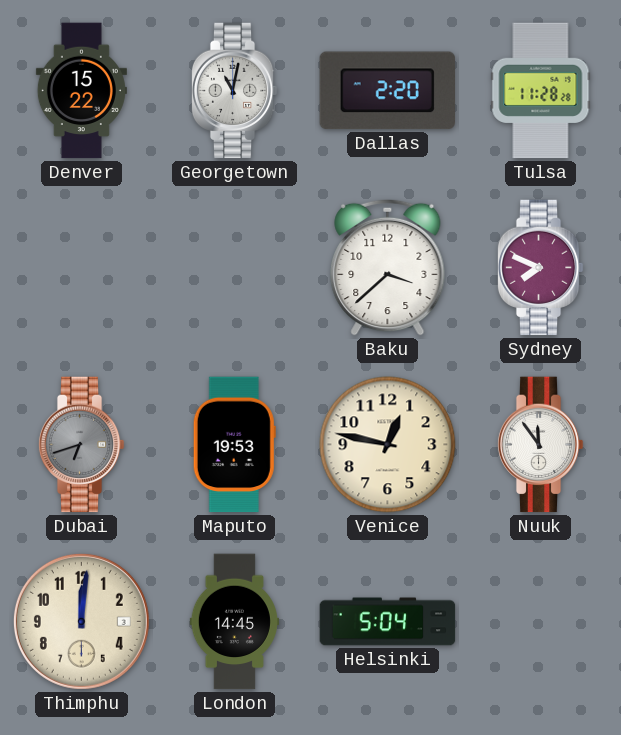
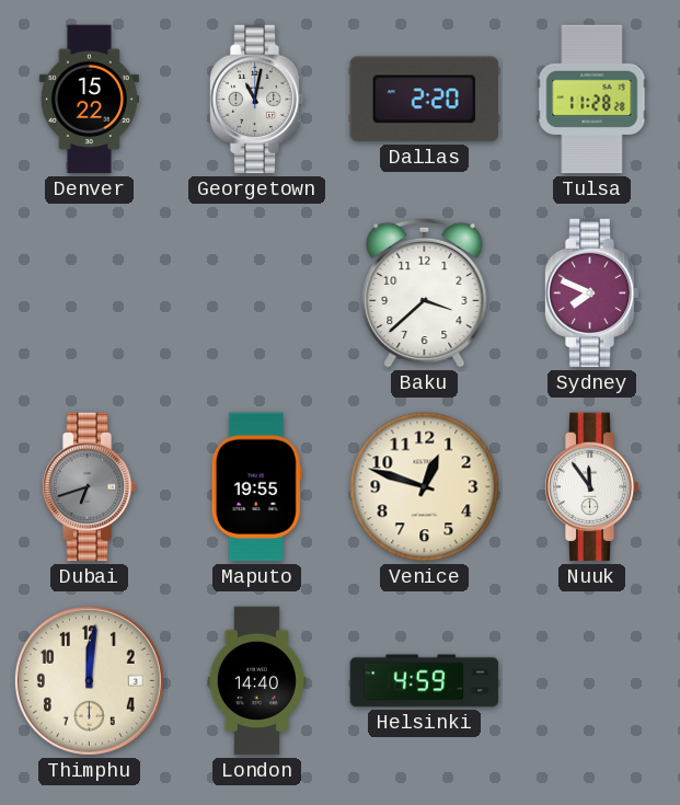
Maputo: 19:53 -> 19:55
Venice: 12:47 -> 12:48
London: 14:45 -> 14:40
Helsinki: 5:04 -> 4:59
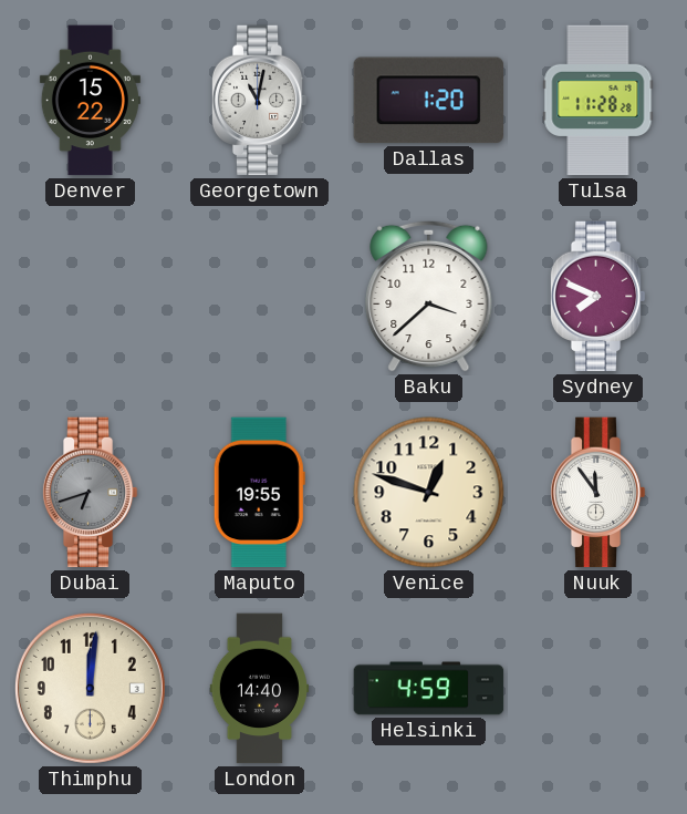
Dallas: 2:20 -> 1:20
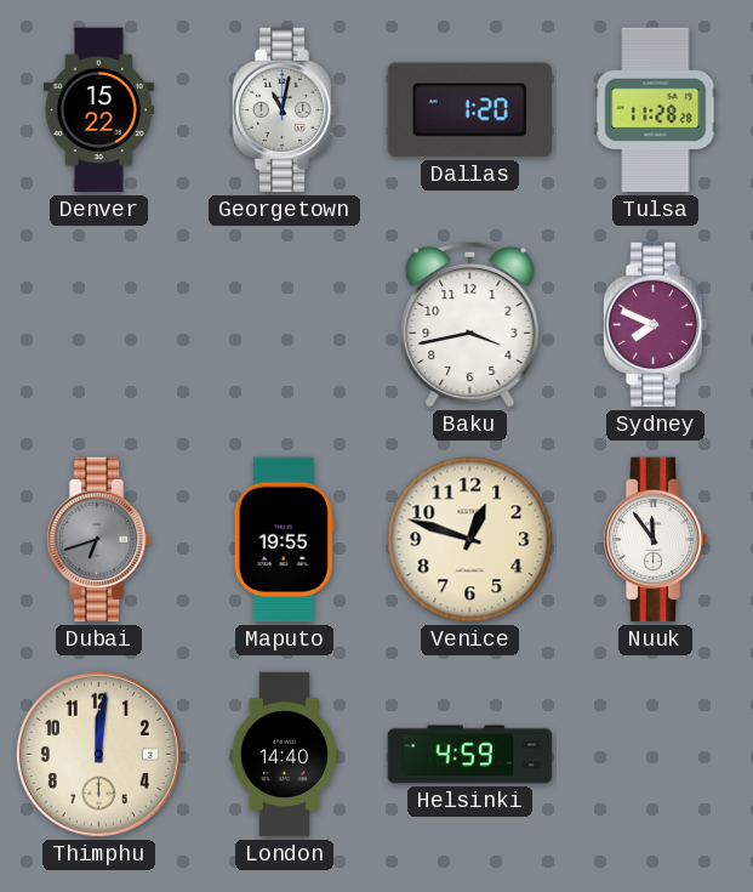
Baku: 3:38 -> 3:43
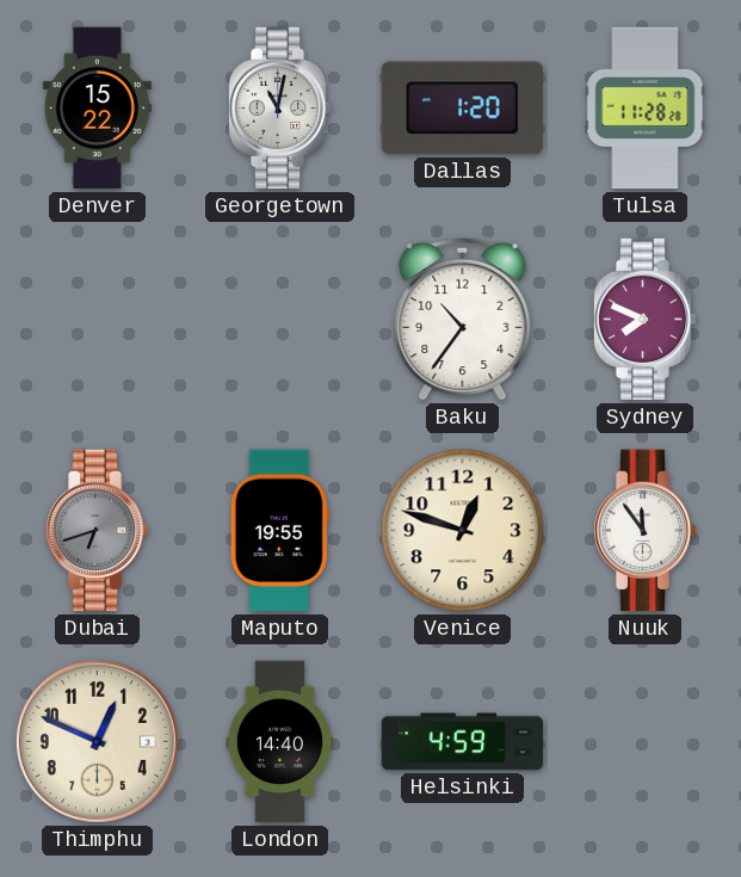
Baku: 3:43 -> 10:36
Thimphu: 12:01 -> 12:49
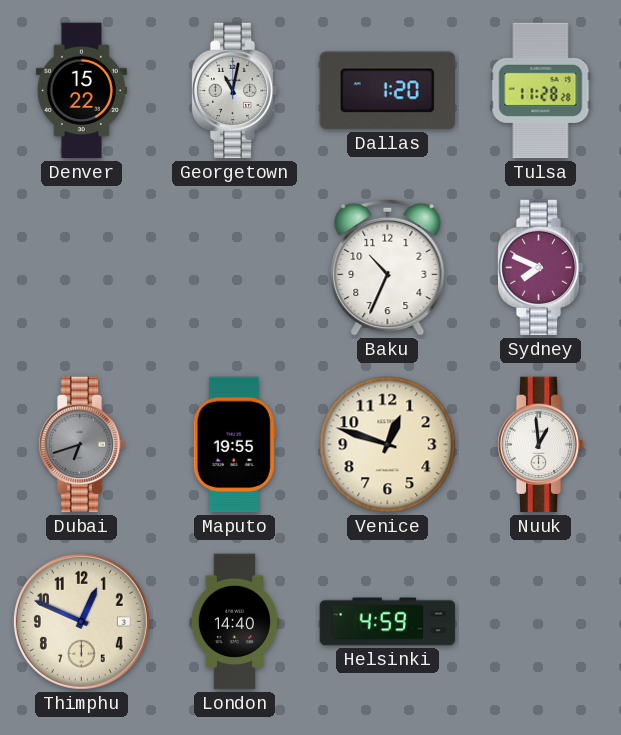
Baku: 10:36 -> 10:34
Nuuk: 11:54 -> 12:59
